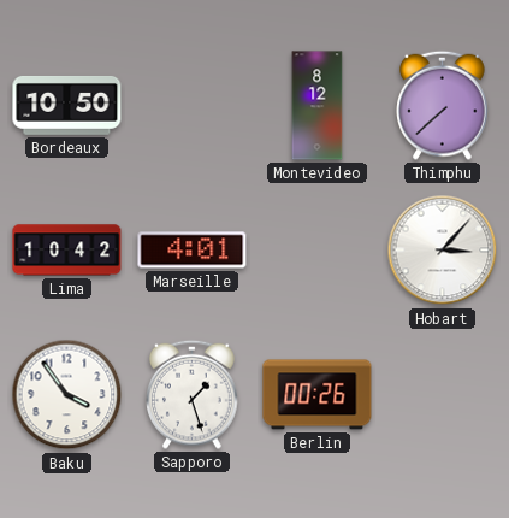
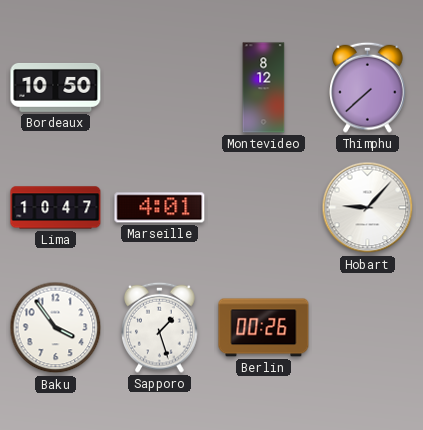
Lima: 10:42 -> 10:47
Hobart: 3:07 -> 9:07
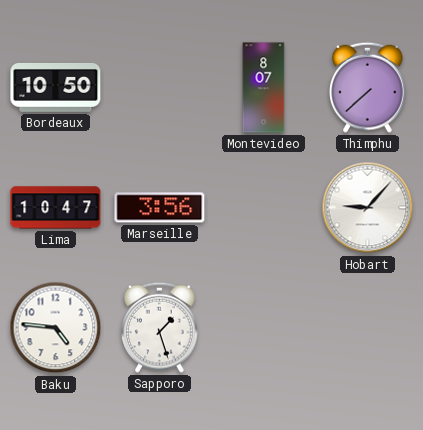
Montevideo: 8:12 -> 8:07
Marseille: 4:01 -> 3:56
Baku: 3:54 -> 4:46
Berlin: 00:26 -> none
